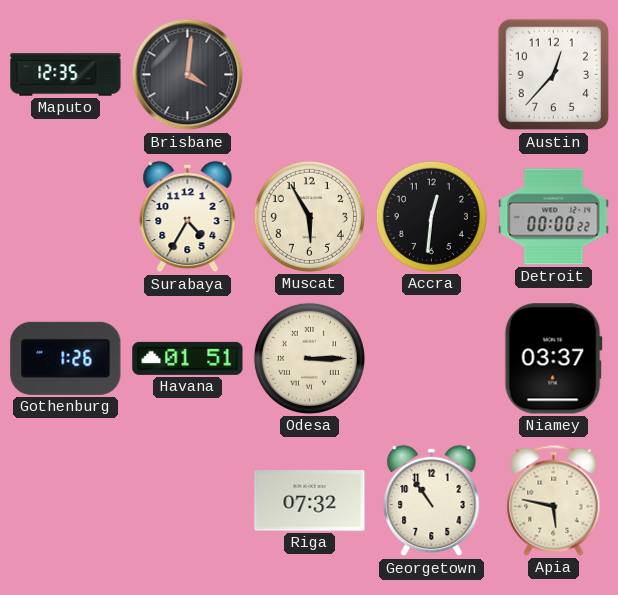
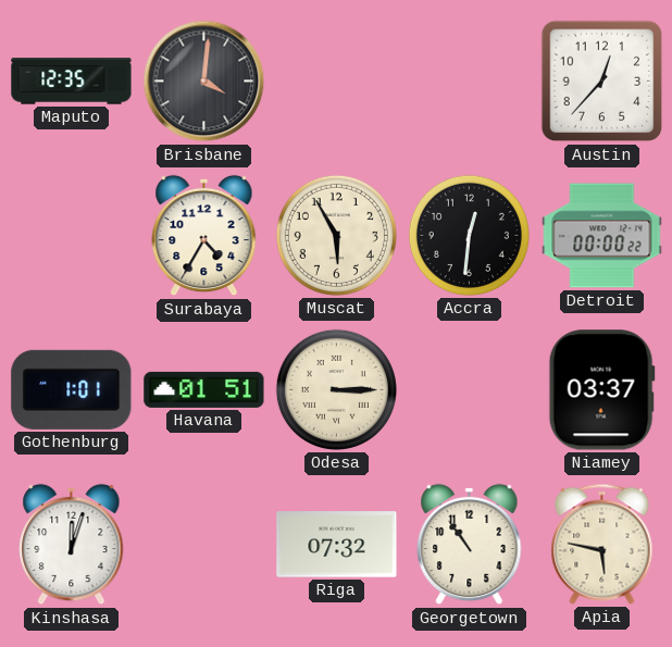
Gothenburg: 1:26 -> 1:01
Kinshasa: none -> 12:03
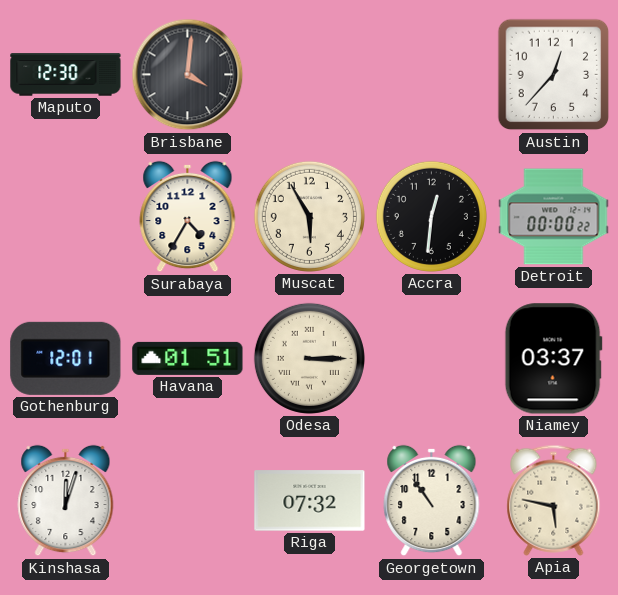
Maputo: 12:35 -> 12:30
Gothenburg: 1:01 -> 12:01
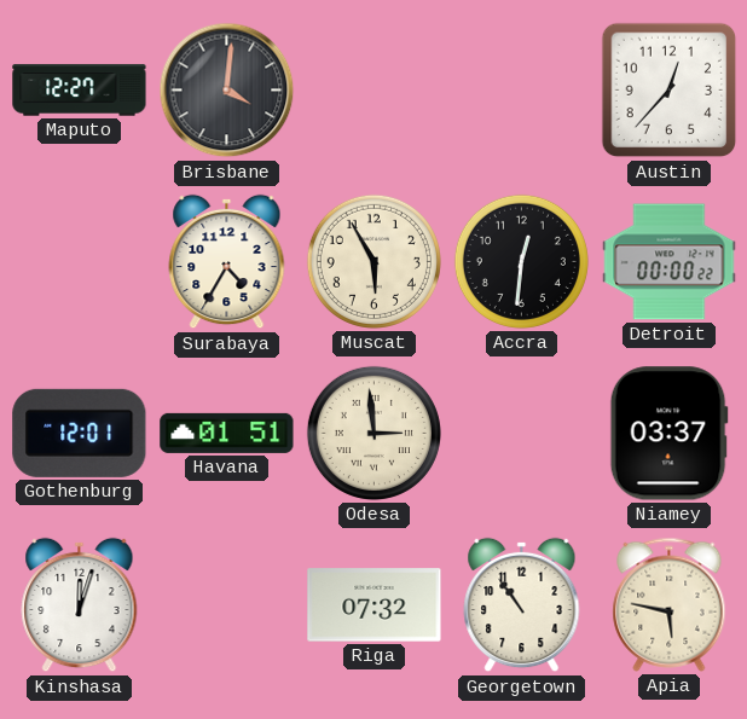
Maputo: 12:30 -> 12:27
Odesa: 3:15 -> 2:59
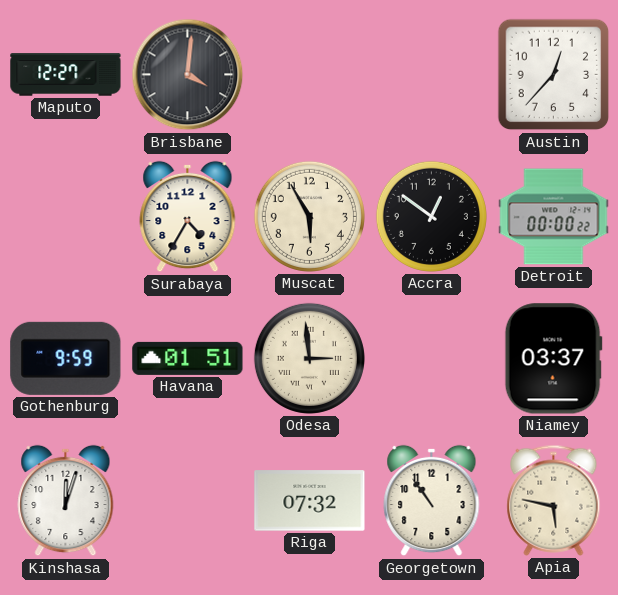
Accra: 12:31 -> 12:51
Gothenburg: 12:01 -> 9:59
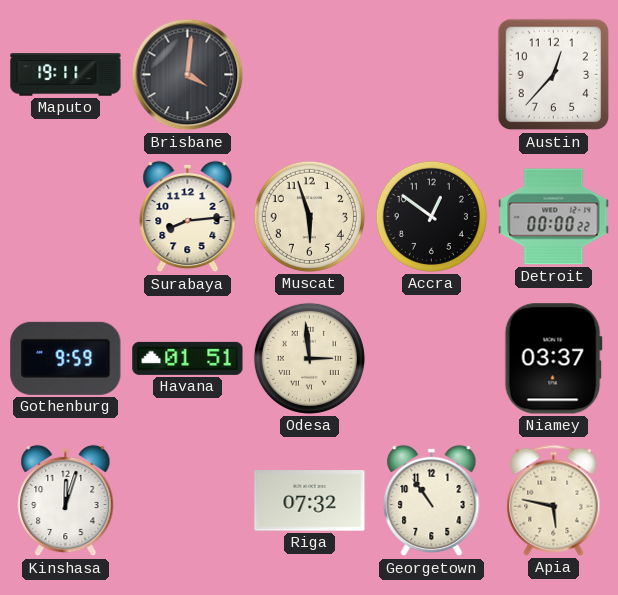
Maputo: 12:27 -> 19:11
Surabaya: 4:35 -> 8:14
Muscat: 5:55 -> 5:57
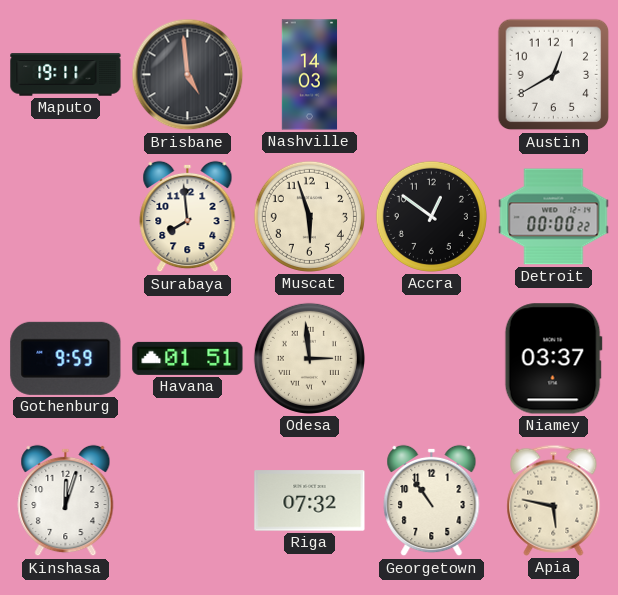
Brisbane: 4:01 -> 4:59
Nashville: none -> 14:03
Austin: 12:37 -> 12:40
Surabaya: 8:14 -> 7:59
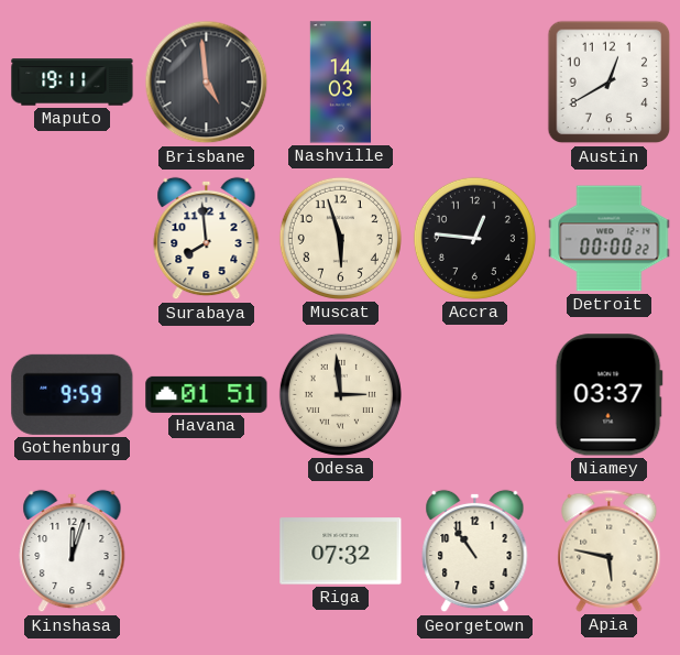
Accra: 12:51 -> 12:46
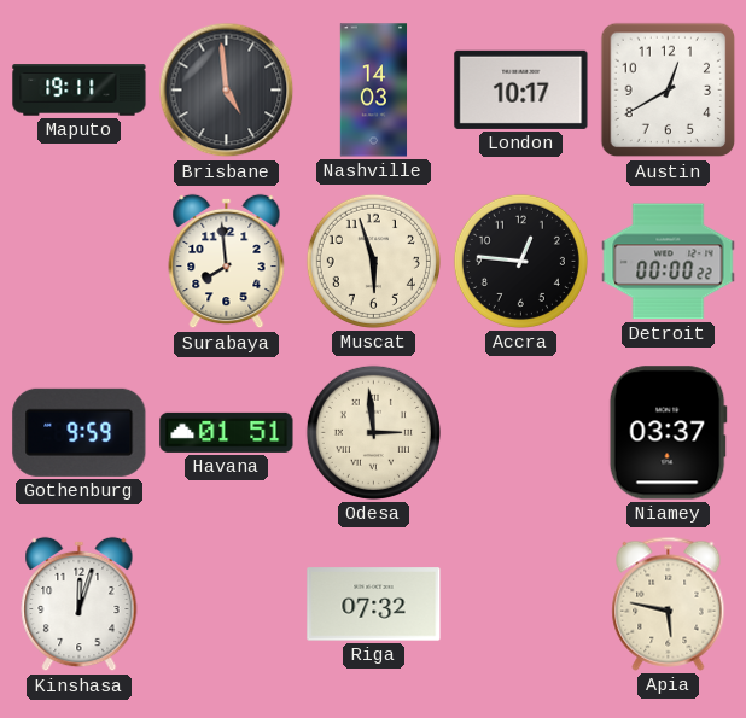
London: none -> 10:17
Georgetown: 10:54 -> none
